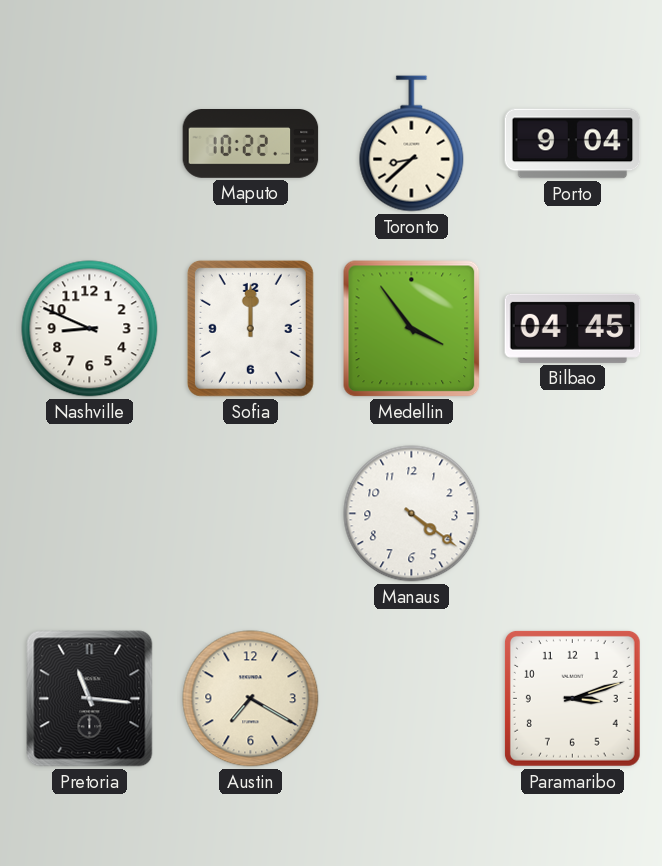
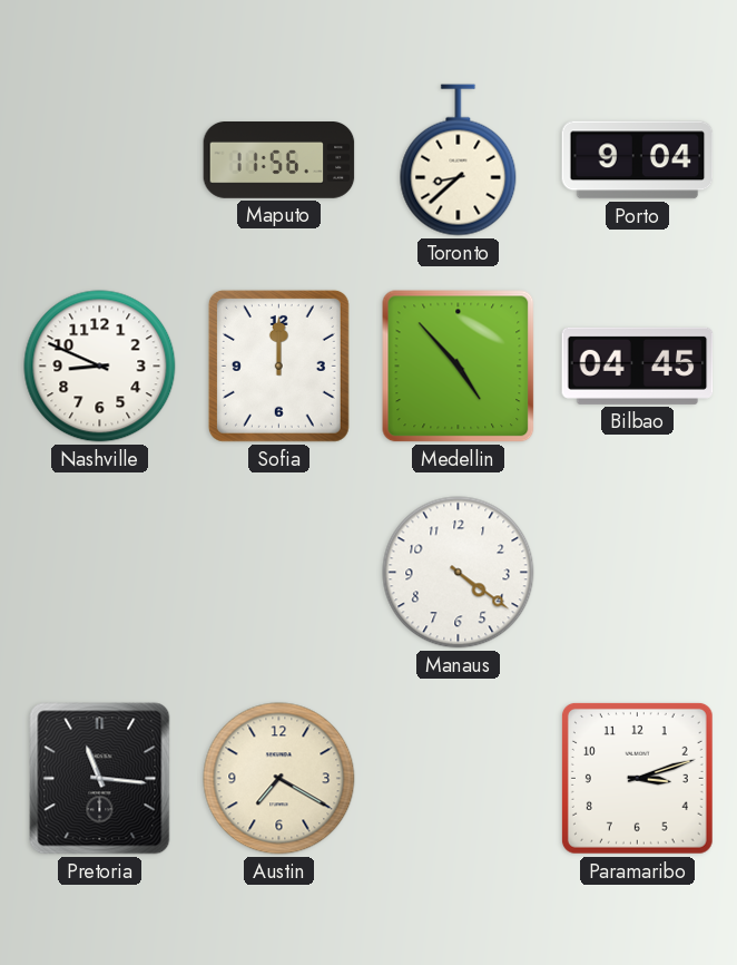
Maputo: 10:22 -> 11:56
Medellin: 3:54 -> 4:53
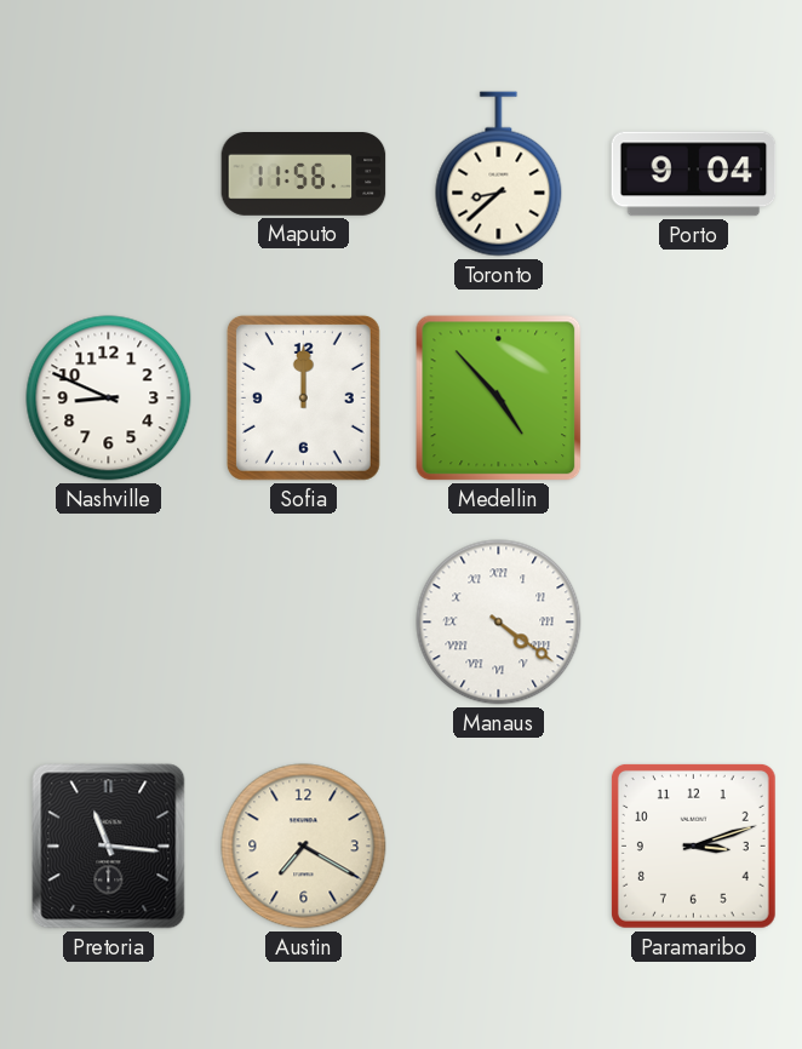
Bilbao: 04:45 -> none
Manaus numerals: Arabic -> Roman
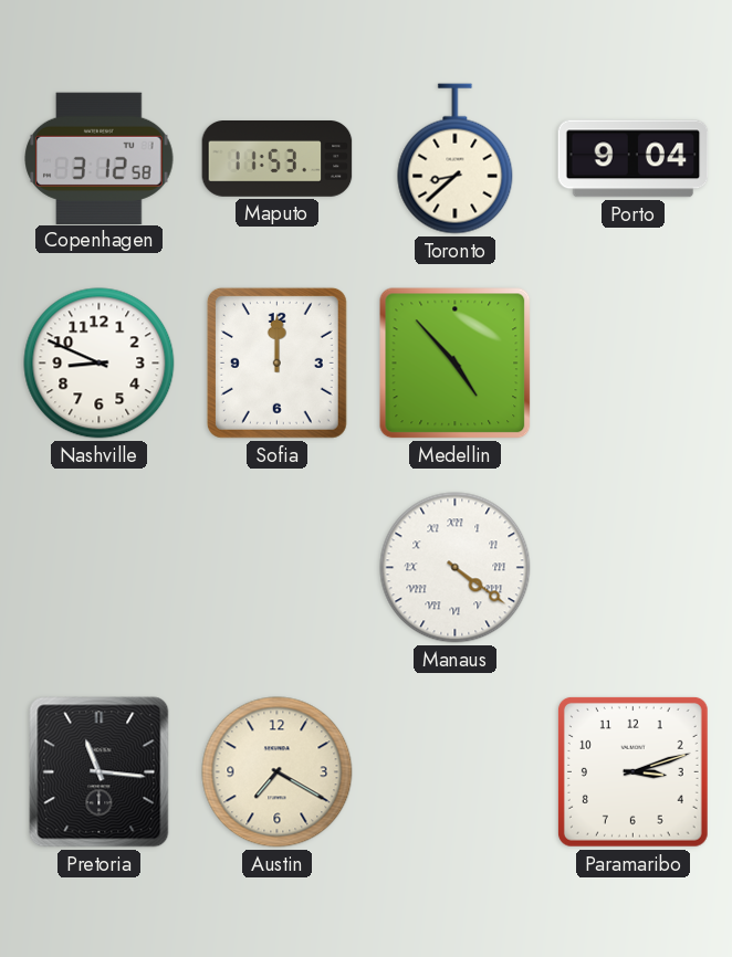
Copenhagen: none -> 3:12
Maputo: 11:56 -> 11:53
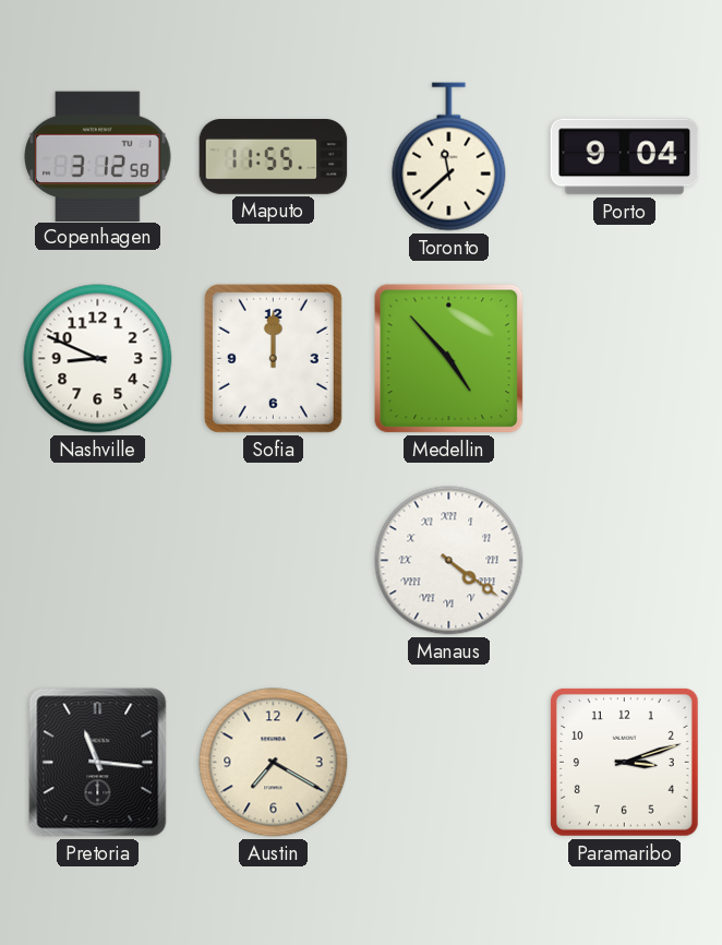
Maputo: 11:53 -> 11:55
Toronto: 8:38 -> 11:38
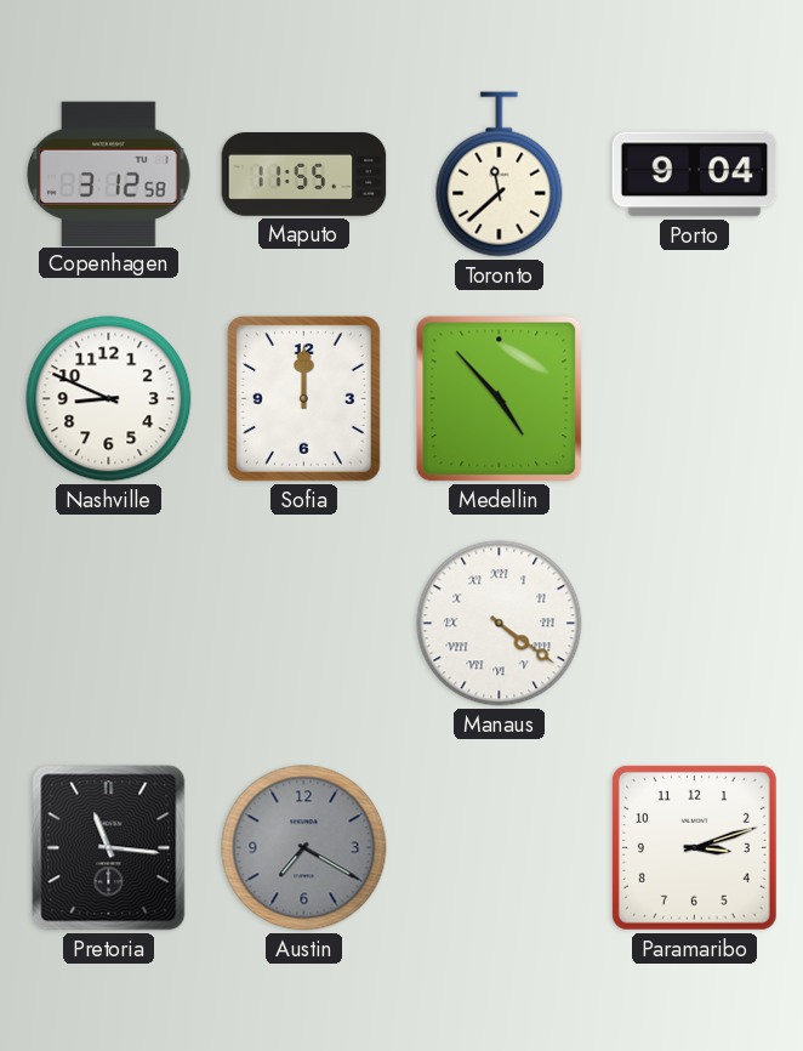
Austin dial: cream -> grey
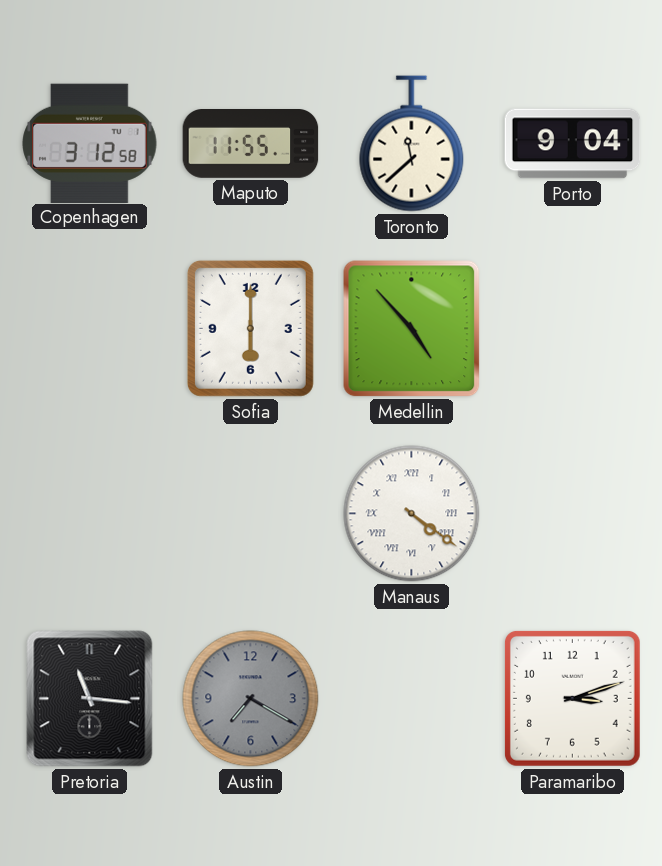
Nashville: 8:49 -> none
Sofia: 12:00 -> 6:00
